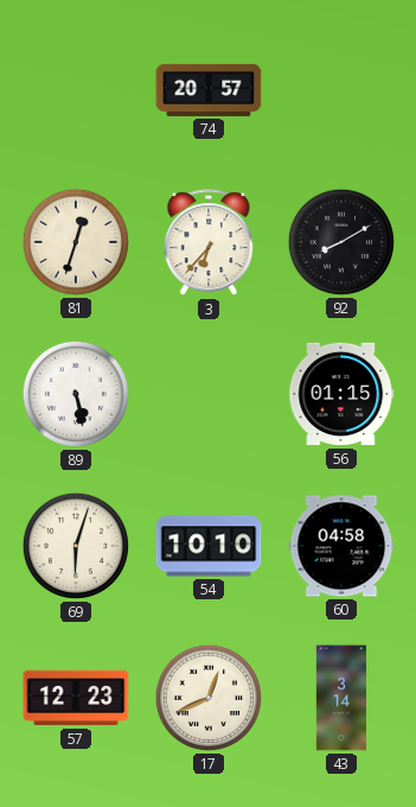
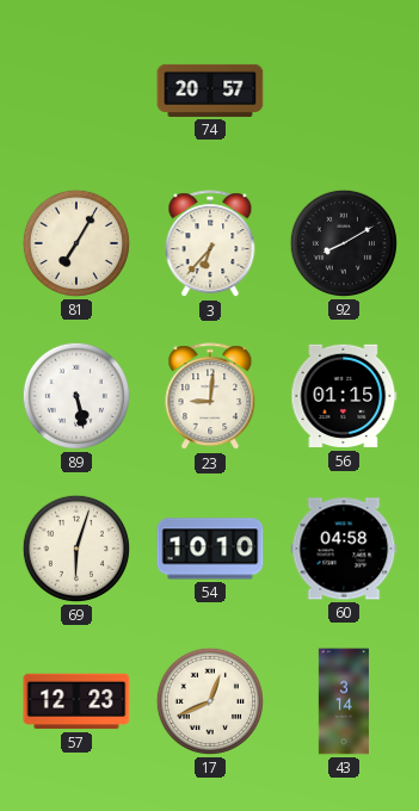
81: 12:33 -> 7:05
23: none -> 9:01
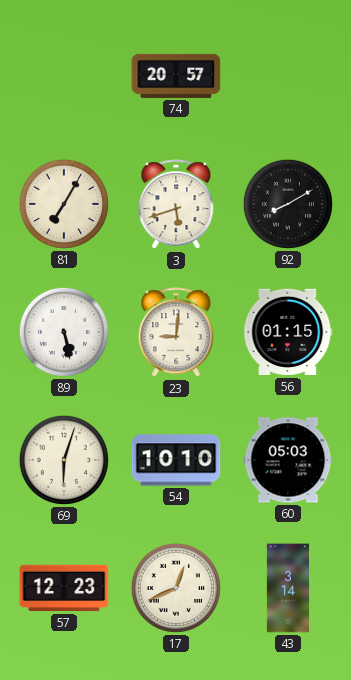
3: 6:37 -> 5:42
60: 04:58 -> 05:03
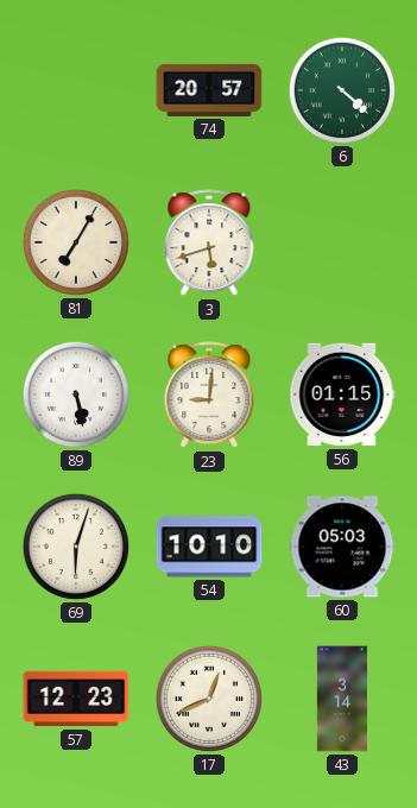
6: none -> 4:22
92: 8:10 -> none
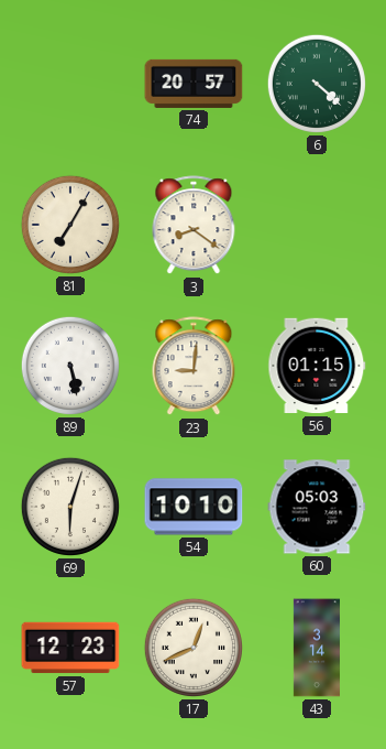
3: 5:42 -> 8:21
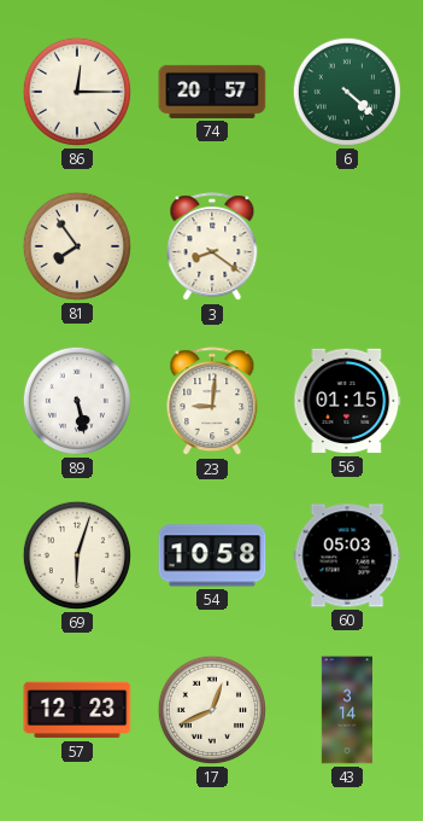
86: none -> 12:15
81: 7:05 -> 7:54
54: 10:10 -> 10:58
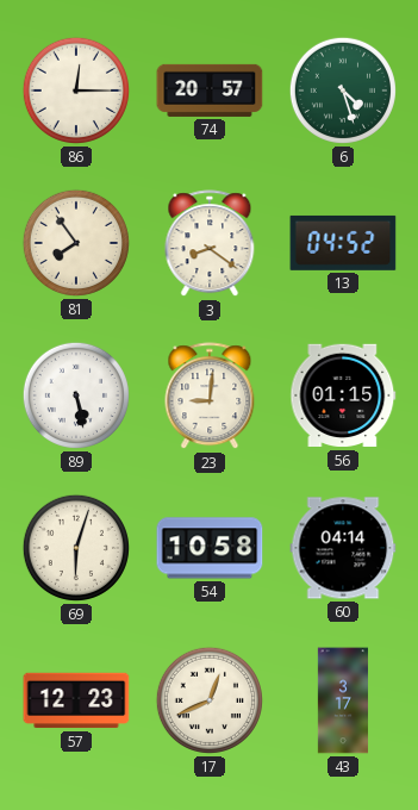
6: 4:22 -> 4:27
13: none -> 04:52
60: 05:03 -> 04:14
43: 3:14 -> 3:17
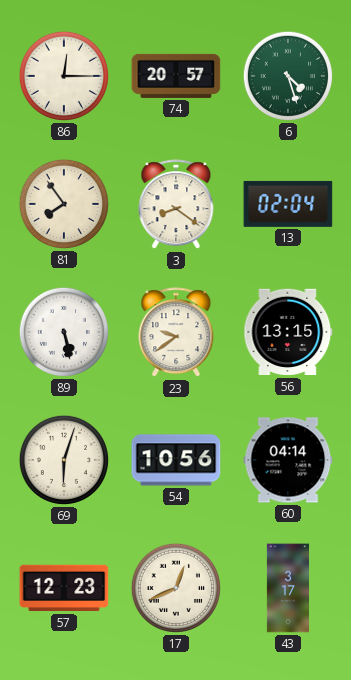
13: 04:52 -> 02:04
23: 9:01 -> 9:39
56: 01:15 -> 13:15
54: 10:58 -> 10:56
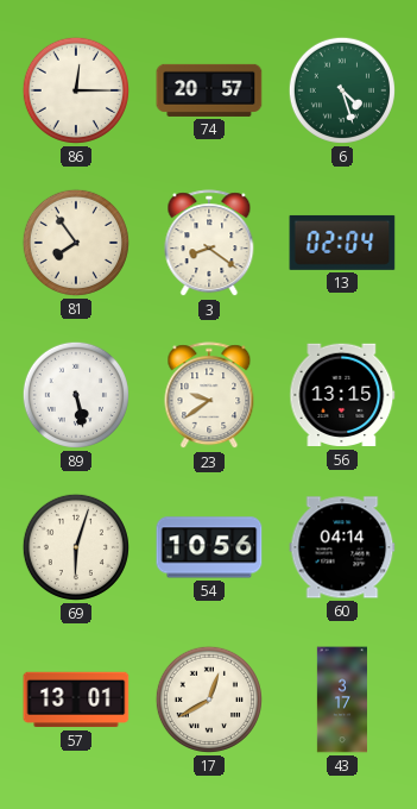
57: 12:23 -> 13:01
17: 12:41 -> 12:40
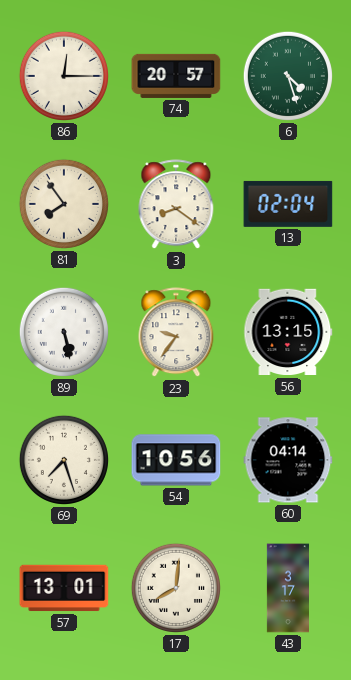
23: 9:39 -> 9:36
69: 6:03 -> 7:27
17: 12:40 -> 8:01
